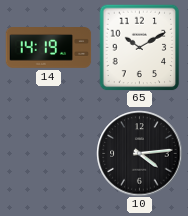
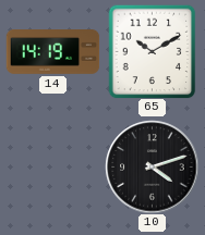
10: 4:14 -> 4:12
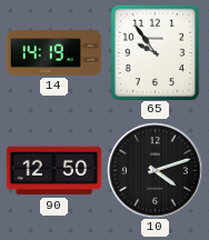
65: 10:10 -> 9:54
90: none -> 12:50
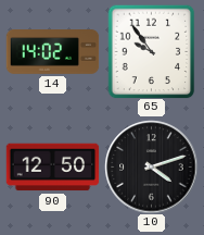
14: 14:19 -> 14:02
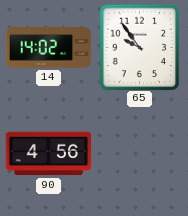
90: 12:50 -> 4:56
10: 4:12 -> none
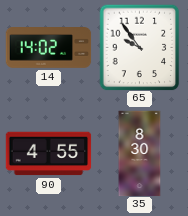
90: 4:56 -> 4:55
35: none -> 8:30
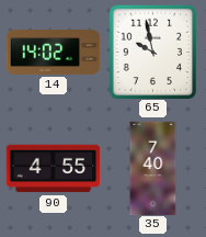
65: 9:54 -> 9:58
35: 8:30 -> 7:40
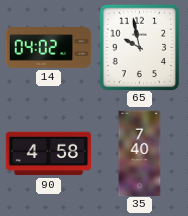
14: 14:02 -> 04:02
90: 4:55 -> 4:58
